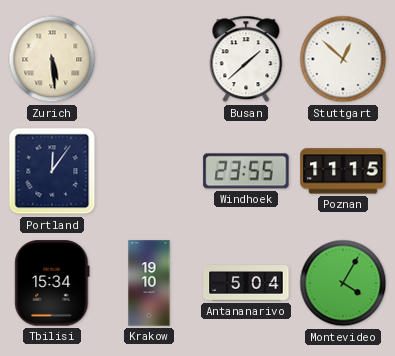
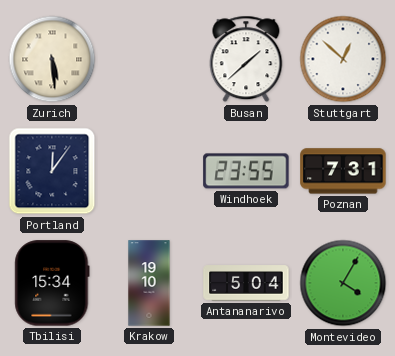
Poznan: 11:15 -> 7:31
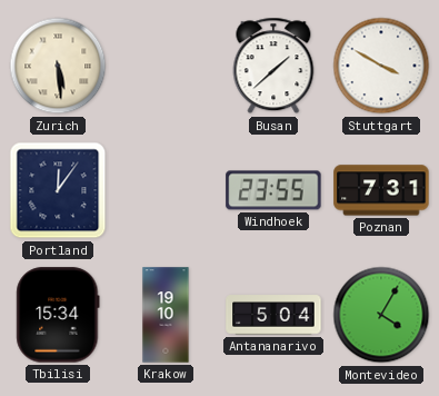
Stuttgart: 12:52 -> 3:50
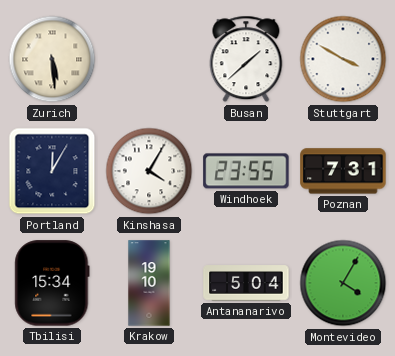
Portland: 12:06 -> 12:05
Kinshasa: none -> 4:05
